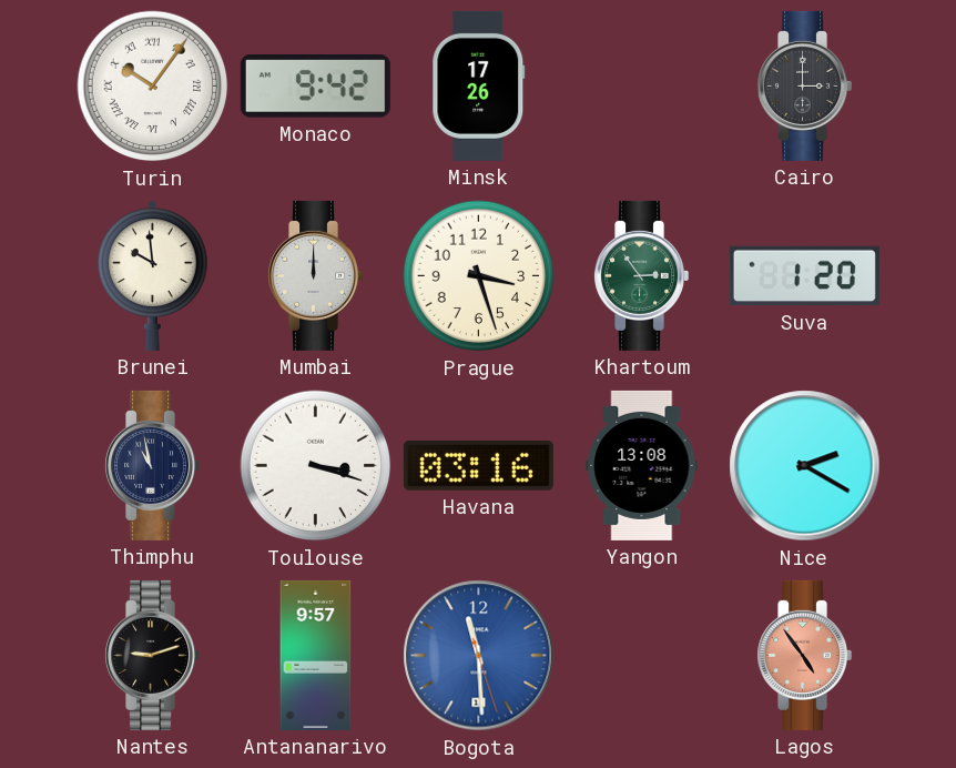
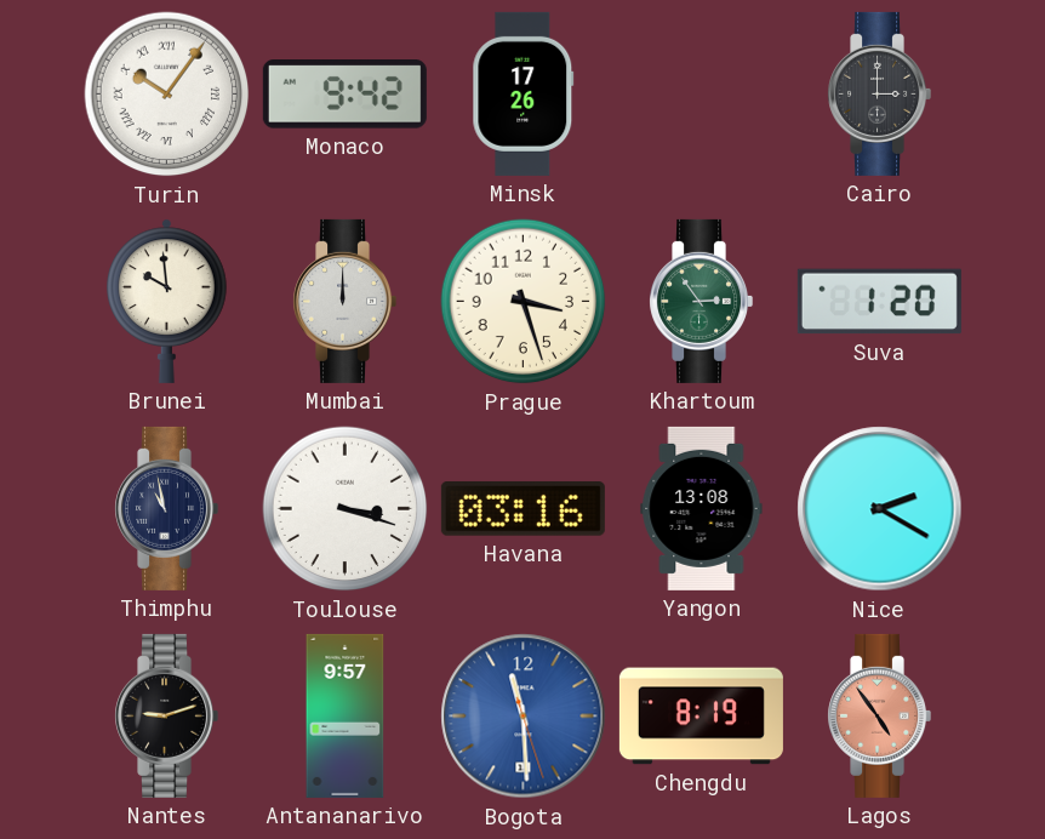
Chengdu: none -> 8:19
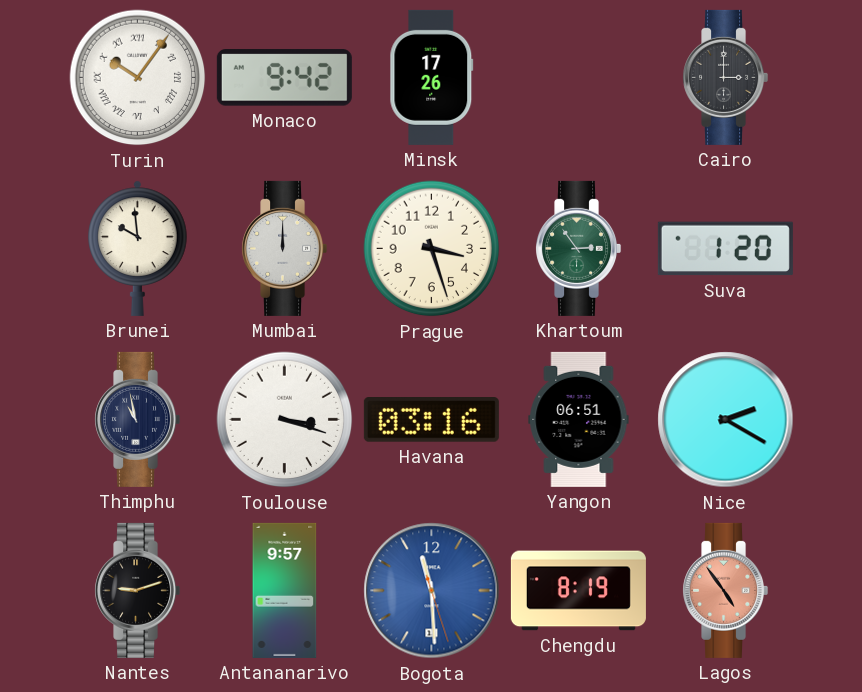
Yangon: 13:08 -> 06:51
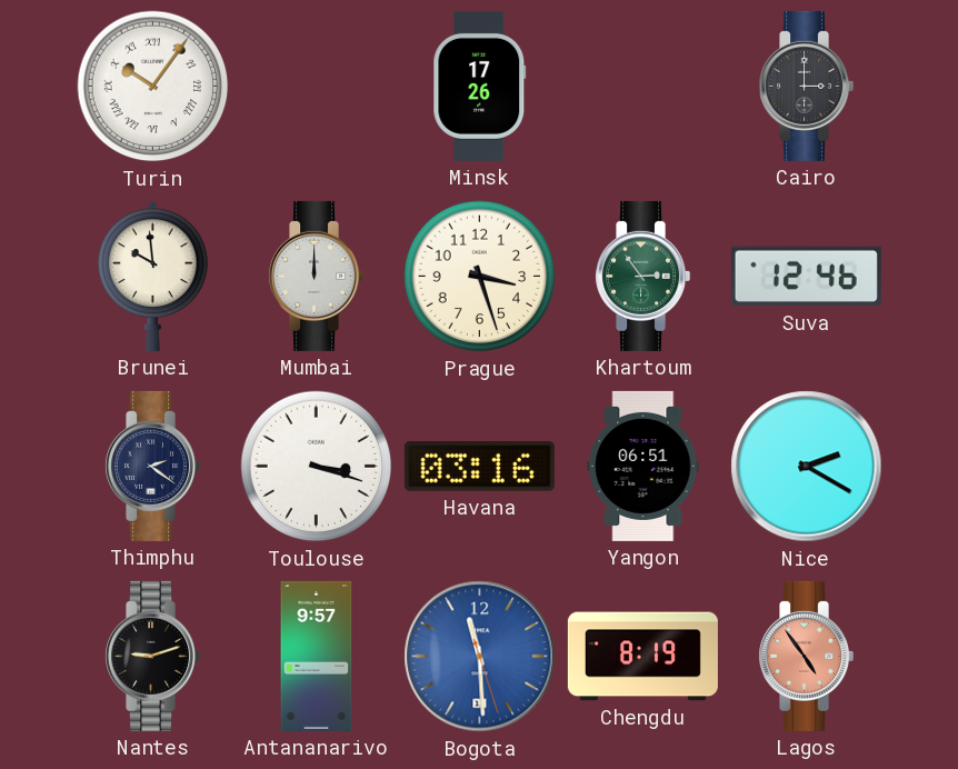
Monaco: 9:42 -> none
Suva: 1:20 -> 12:46
Thimphu: 10:58 -> 2:21
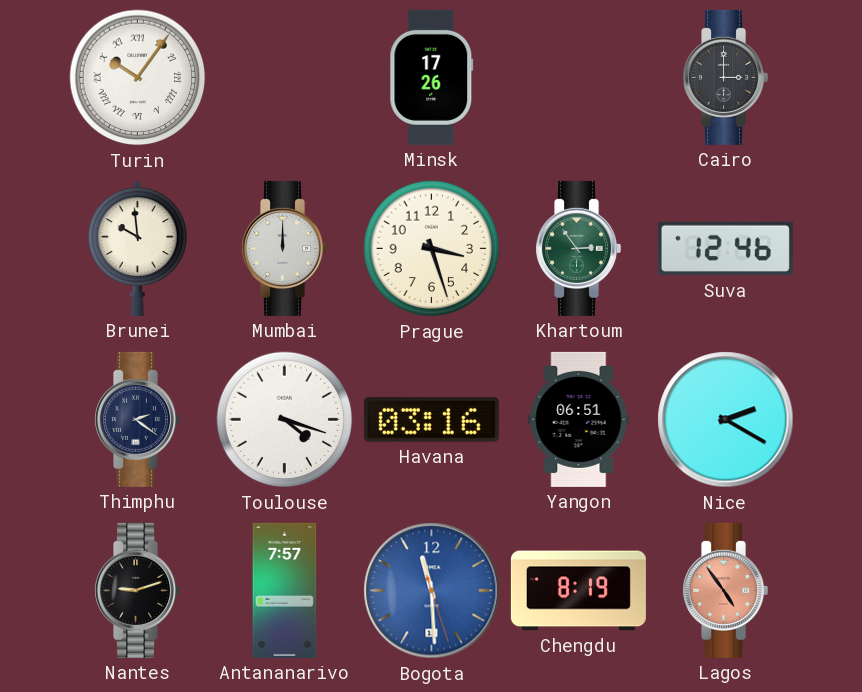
Toulouse: 3:18 -> 4:18
Antananarivo: 9:57 -> 7:57
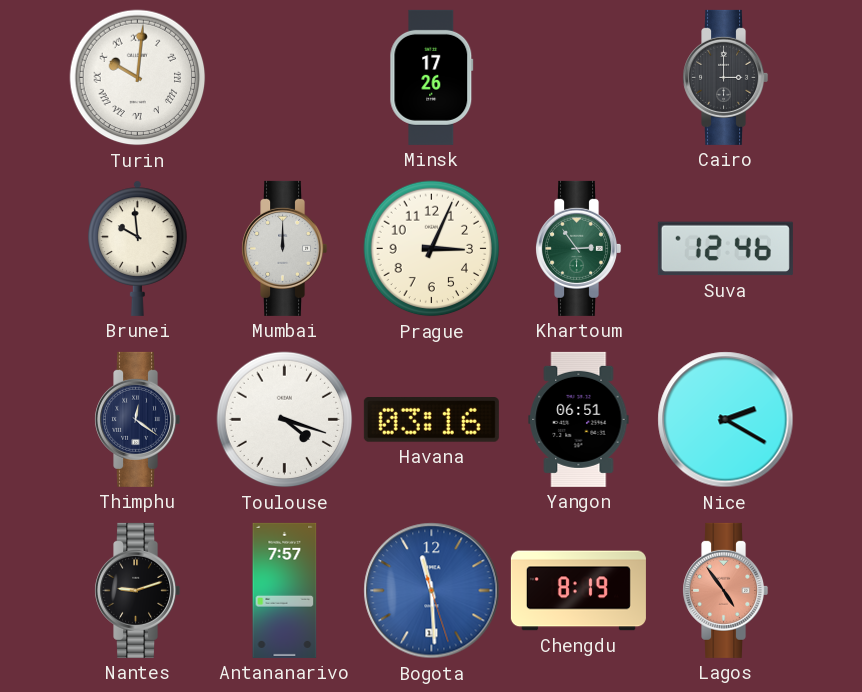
Turin: 10:06 -> 10:01
Prague: 3:27 -> 3:04
Thimphu: 2:21 -> 12:21
